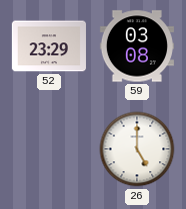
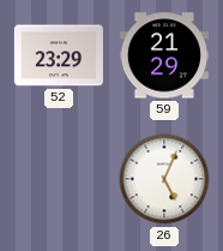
59: 03:08 -> 21:29
26: 5:00 -> 5:04
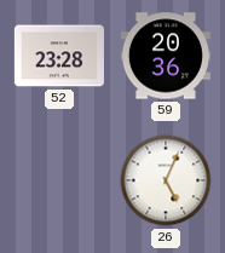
52: 23:29 -> 23:28
59: 21:29 -> 20:36
